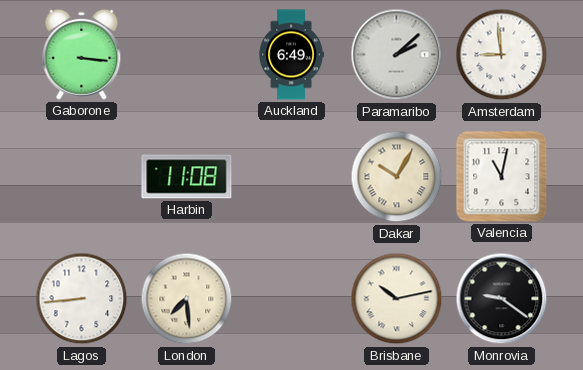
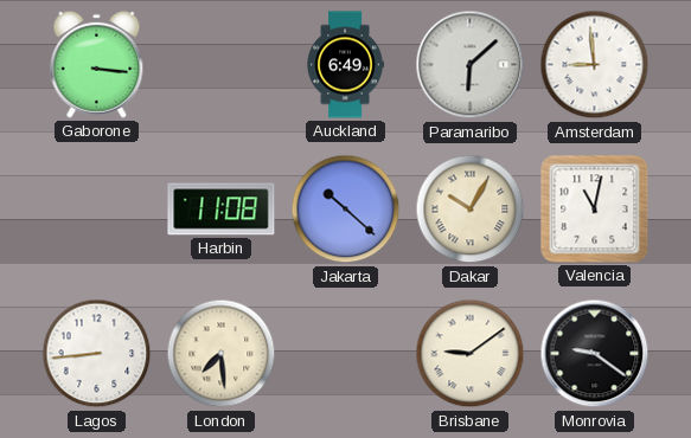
Paramaribo: 2:08 -> 6:08
Jakarta: none -> 10:22
Brisbane: 10:13 -> 9:09
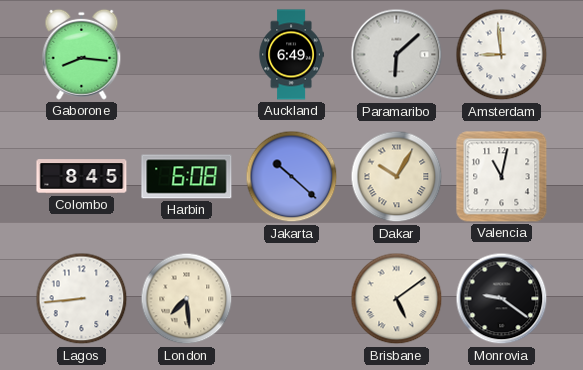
Gaborone: 3:16 -> 8:16
Colombo: none -> 8:45
Harbin: 11:08 -> 6:08
Brisbane: 9:09 -> 5:09
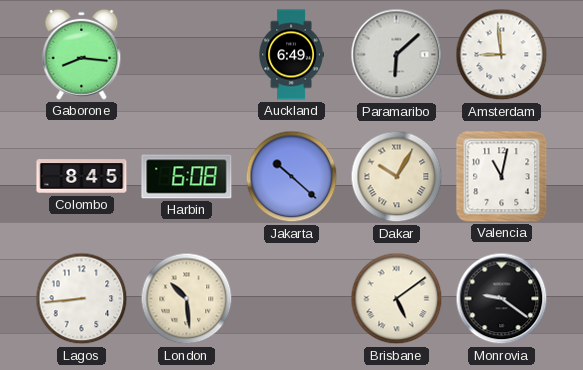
London: 7:29 -> 10:29
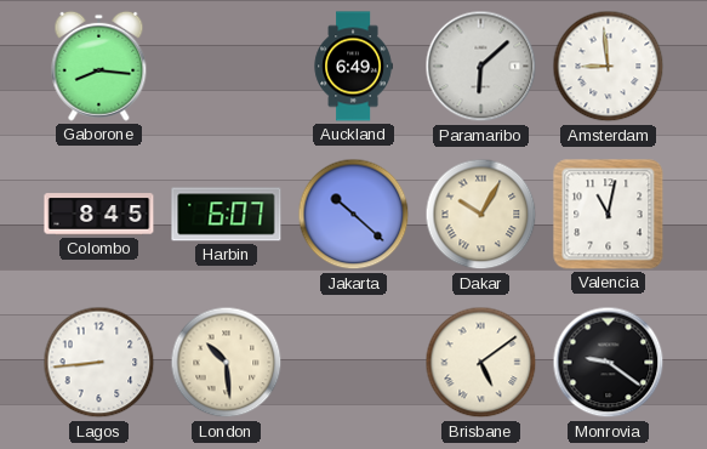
Harbin: 6:08 -> 6:07
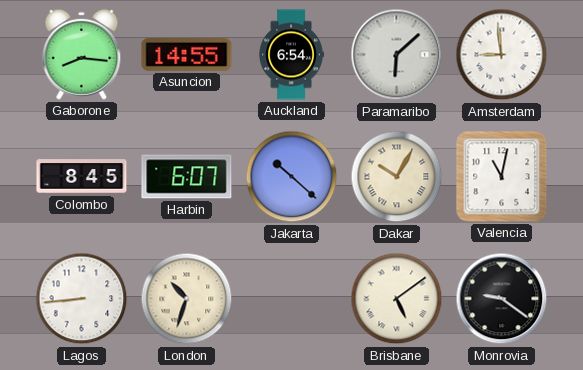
Asuncion: none -> 14:55
Auckland: 6:49 -> 6:54
London: 10:29 -> 10:33
